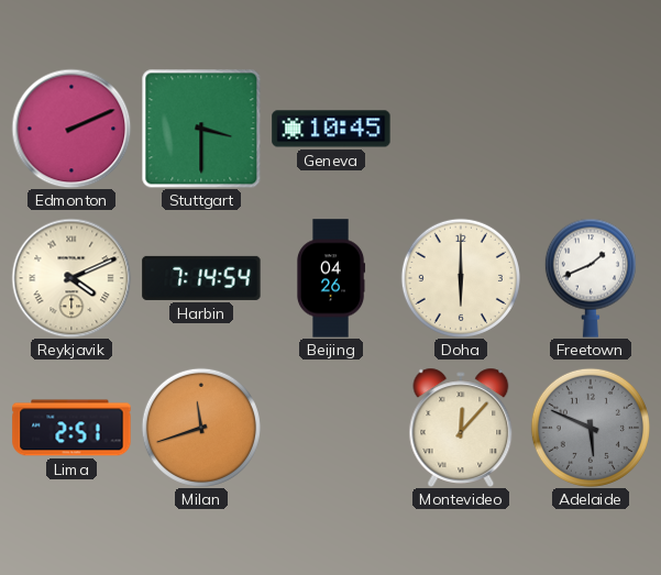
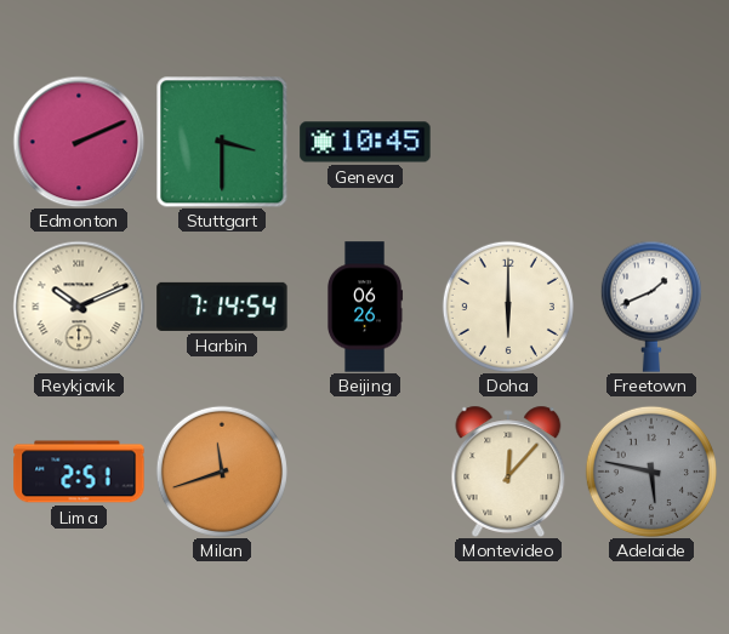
Reykjavik: 4:11 -> 10:11
Beijing: 04:26 -> 06:26
Adelaide: 5:49 -> 5:47
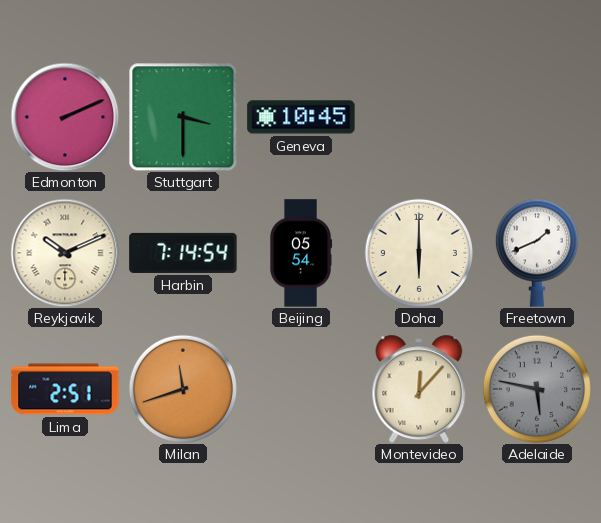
Beijing: 06:26 -> 05:54
